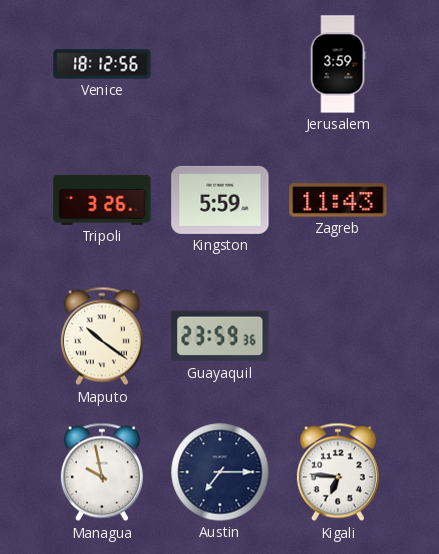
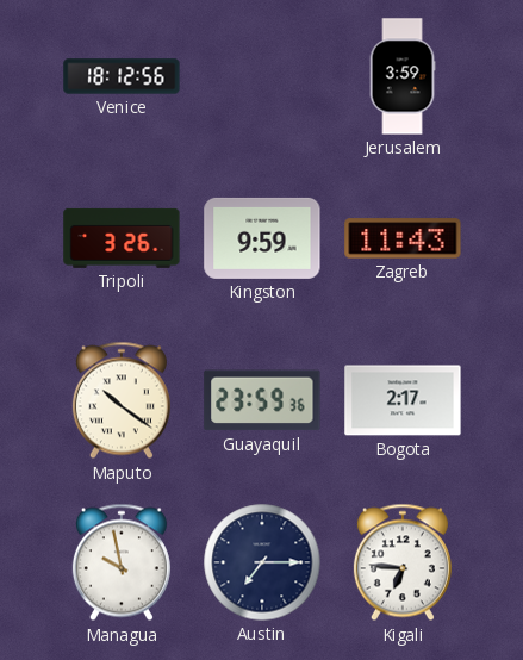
Kingston: 5:59 -> 9:59
Bogota: none -> 2:17
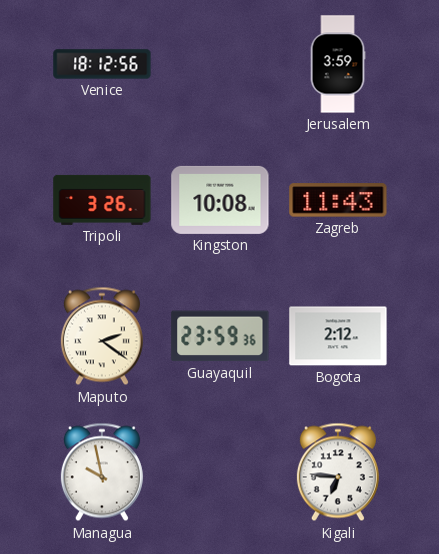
Kingston: 9:59 -> 10:08
Maputo: 10:21 -> 2:21
Bogota: 2:17 -> 2:12
Austin: 7:15 -> none
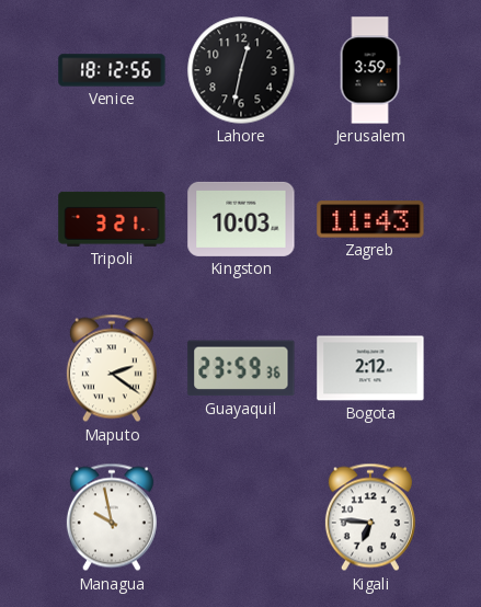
Lahore: none -> 12:32
Tripoli: 3:26 -> 3:21
Kingston: 10:08 -> 10:03
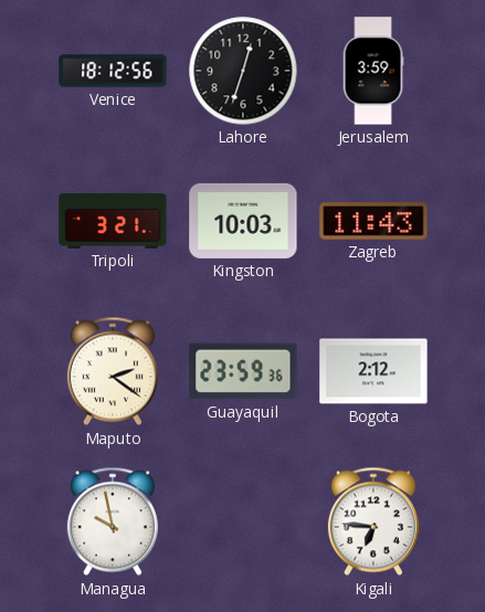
Lahore: 12:32 -> 12:33
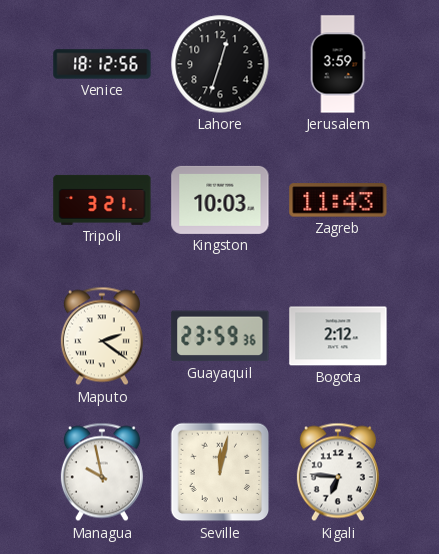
Seville: none -> 12:02
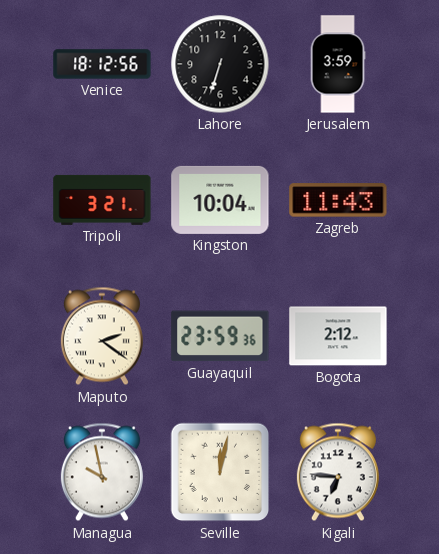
Lahore: 12:33 -> 6:33
Kingston: 10:03 -> 10:04
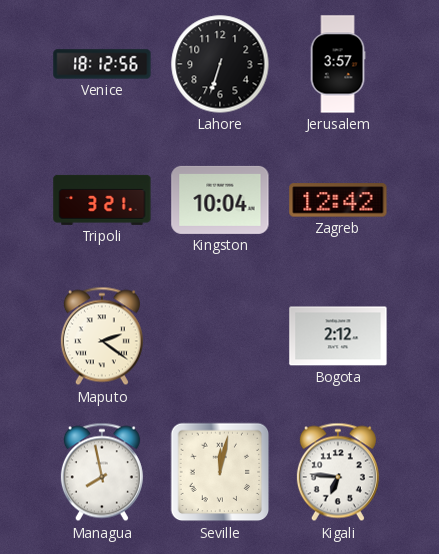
Jerusalem: 3:59 -> 3:57
Zagreb: 11:43 -> 12:42
Guayaquil: 23:59 -> none
Managua: 9:58 -> 7:58
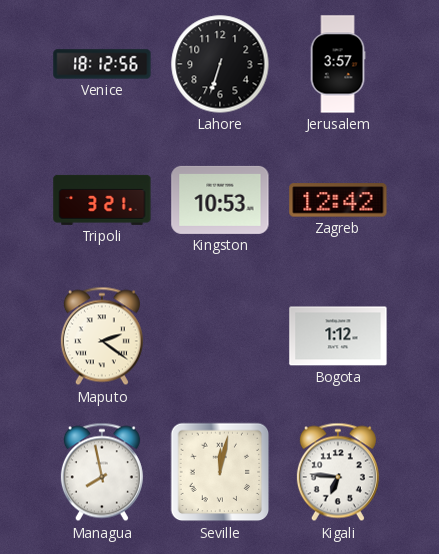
Kingston: 10:04 -> 10:53
Bogota: 2:12 -> 1:12
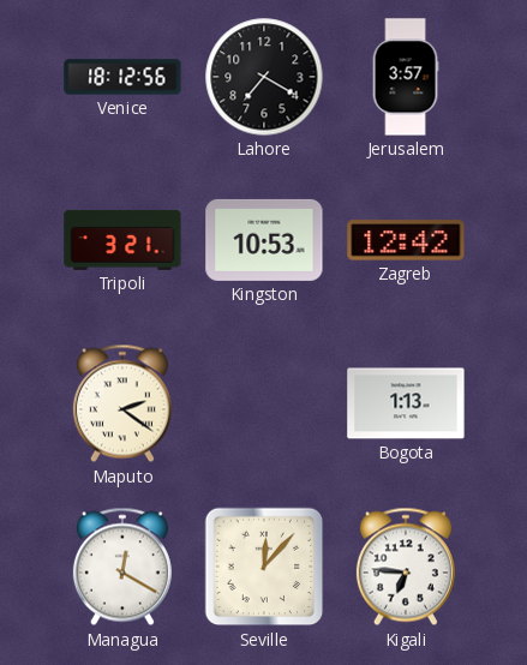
Lahore: 6:33 -> 7:20
Bogota: 1:12 -> 1:13
Managua: 7:58 -> 12:20
Seville: 12:02 -> 12:07
